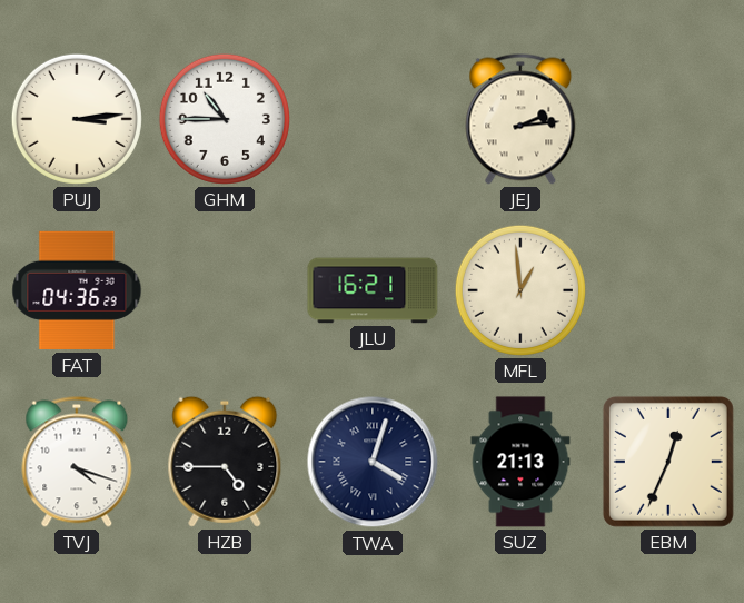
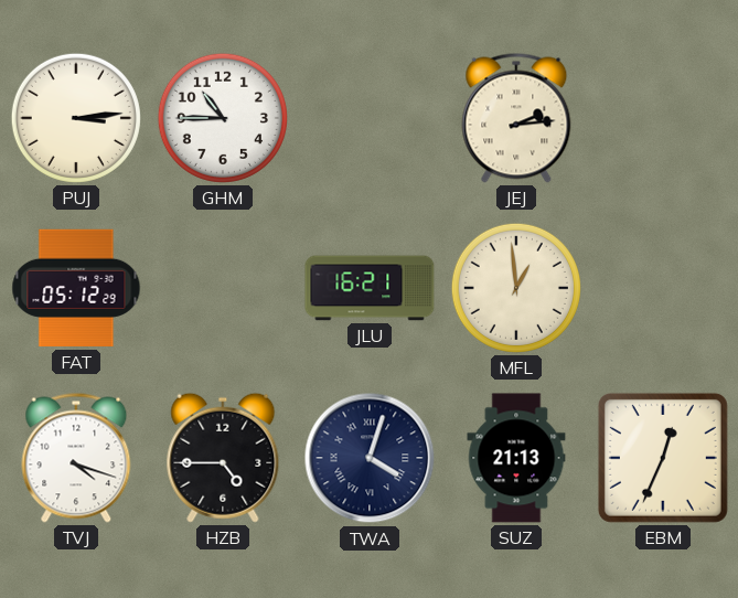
FAT: 04:36 -> 05:12
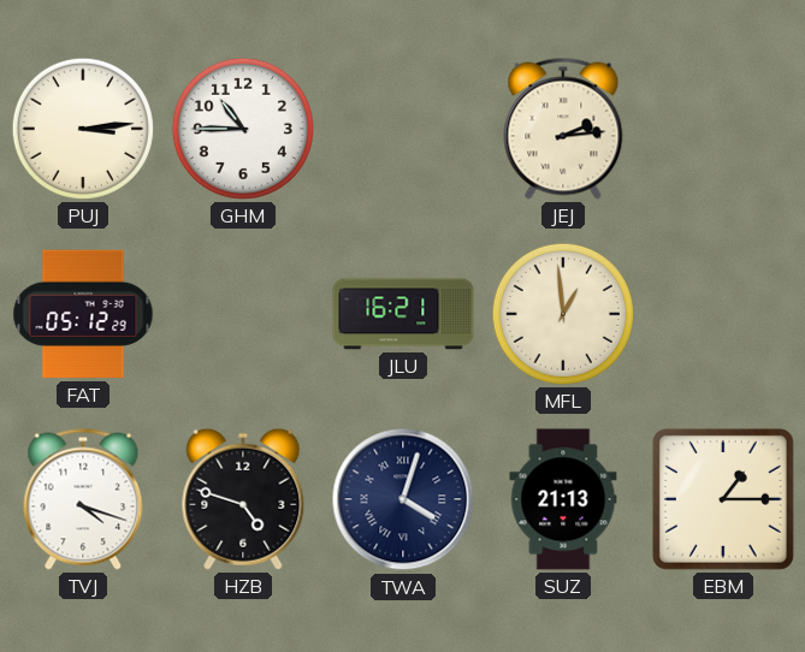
HZB: 4:45 -> 4:48
EBM: 12:34 -> 1:15
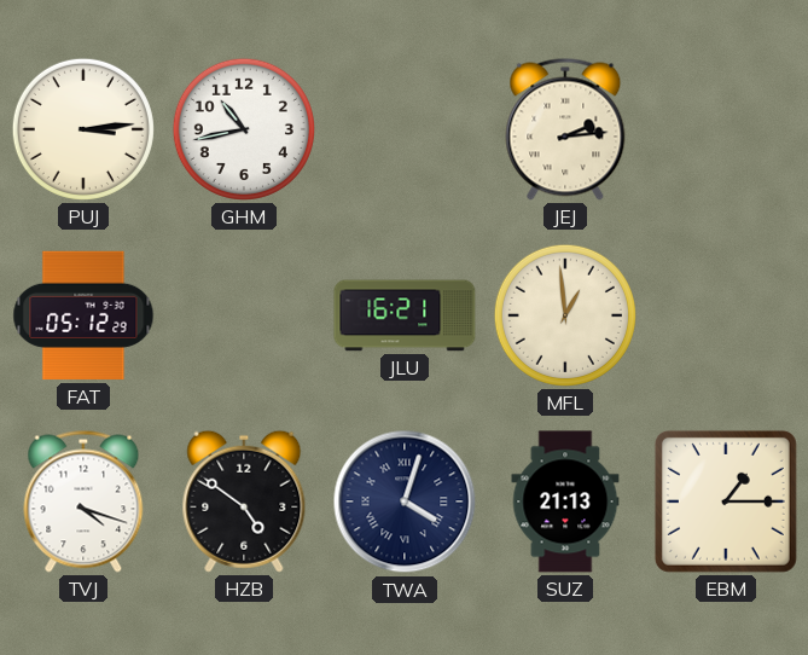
GHM: 10:45 -> 10:43
HZB: 4:48 -> 4:51
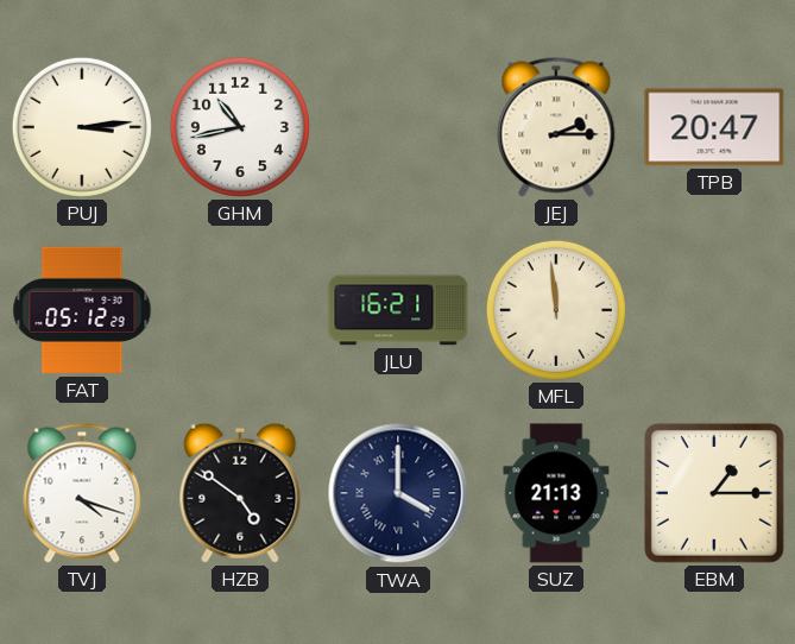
JEJ: 2:14 -> 2:15
TPB: none -> 20:47
MFL: 12:59 -> 11:59
TWA: 4:03 -> 4:00
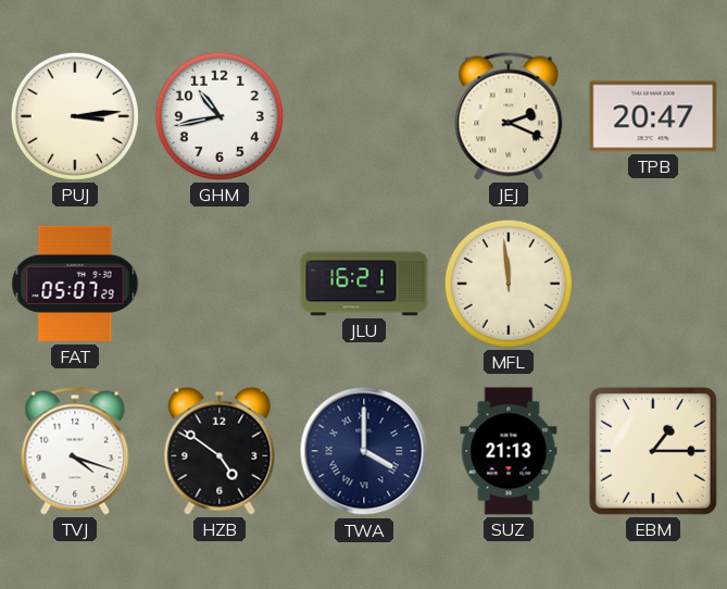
JEJ: 2:15 -> 2:19
FAT: 05:12 -> 05:07
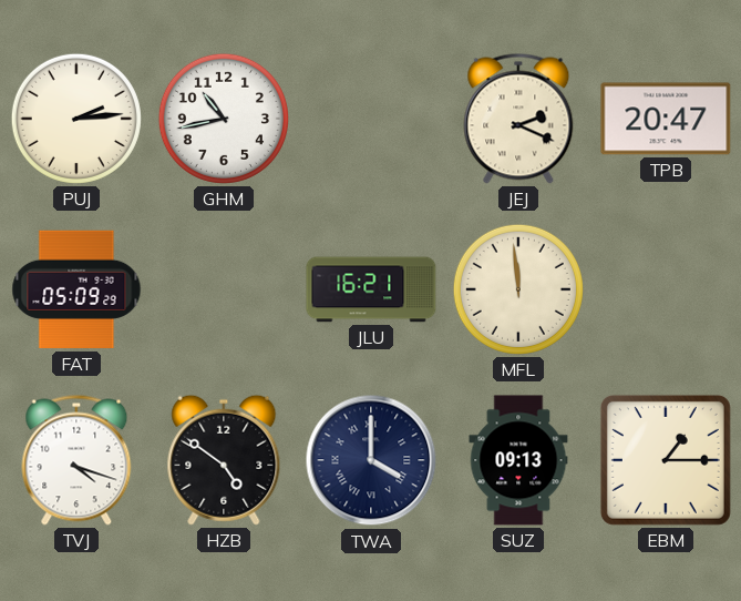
PUJ: 3:14 -> 2:14
FAT: 05:07 -> 05:09
SUZ: 21:13 -> 09:13
